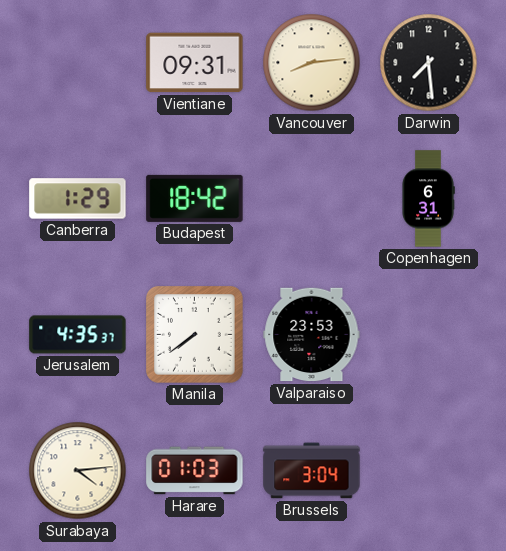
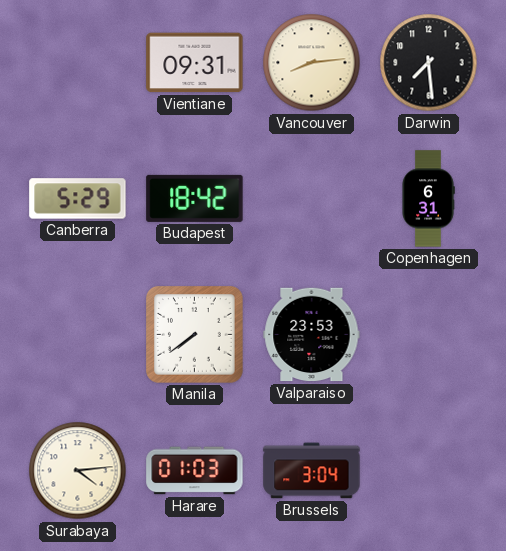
Canberra: 1:29 -> 5:29
Jerusalem: 4:35 -> none
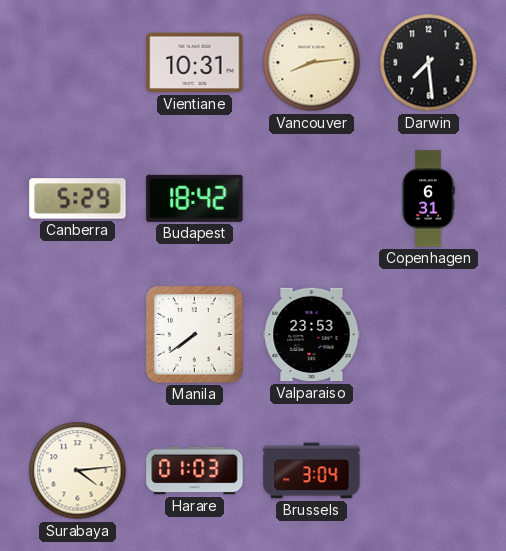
Vientiane: 09:31 -> 10:31
